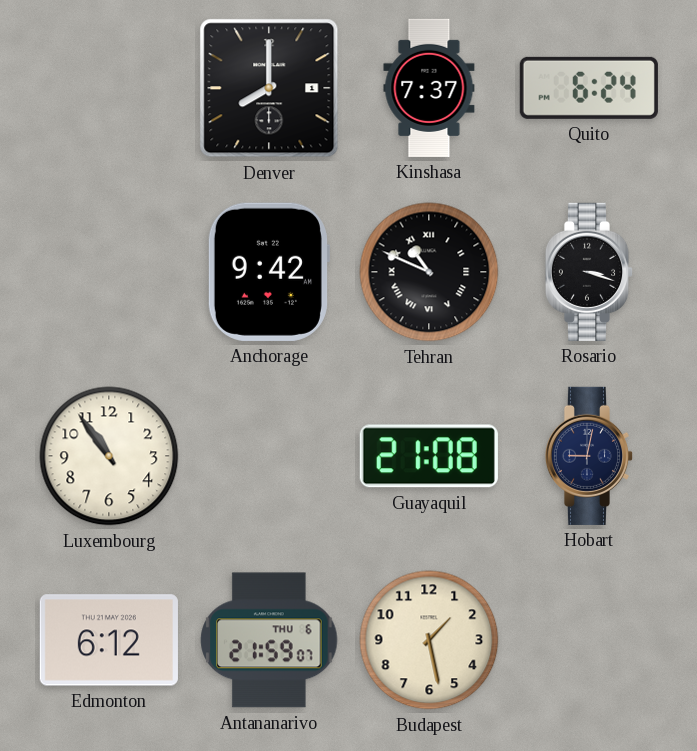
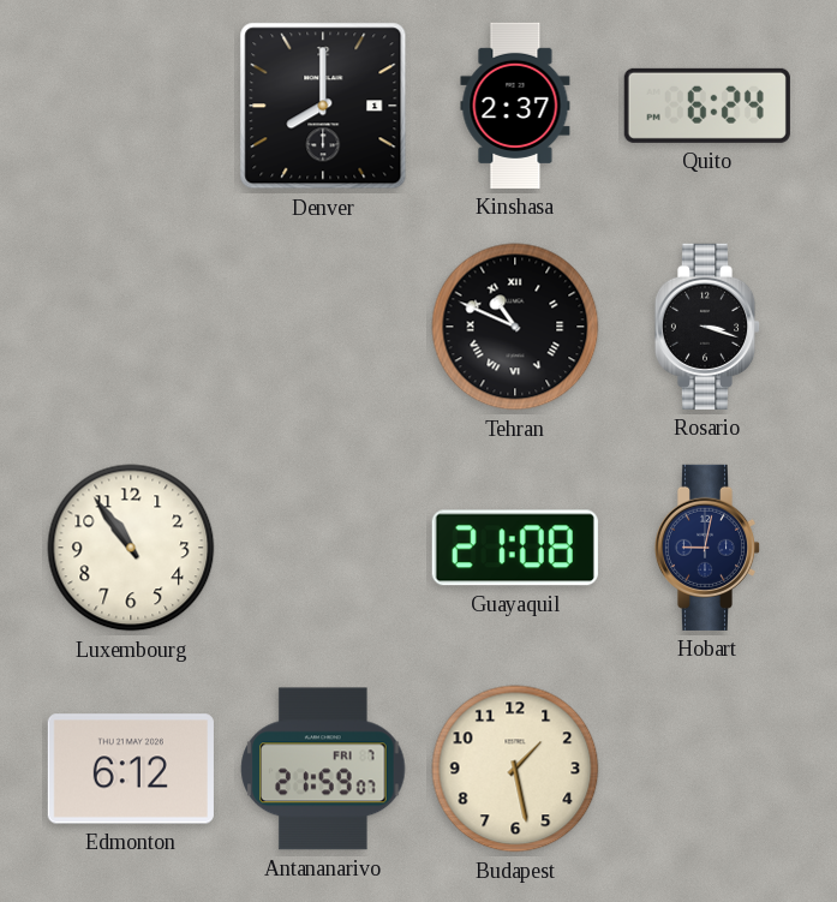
Kinshasa: 7:37 -> 2:37
Anchorage: 9:42 -> none
Antananarivo date: THU 6 -> FRI 7
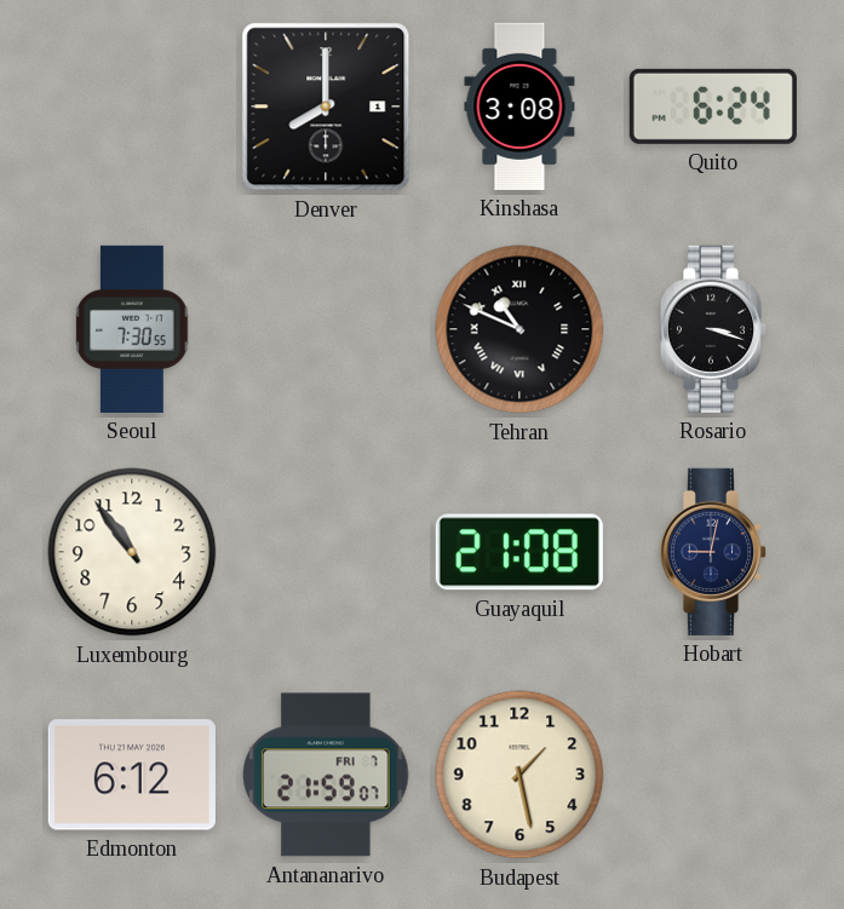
Kinshasa: 2:37 -> 3:08
Seoul: none -> 7:30
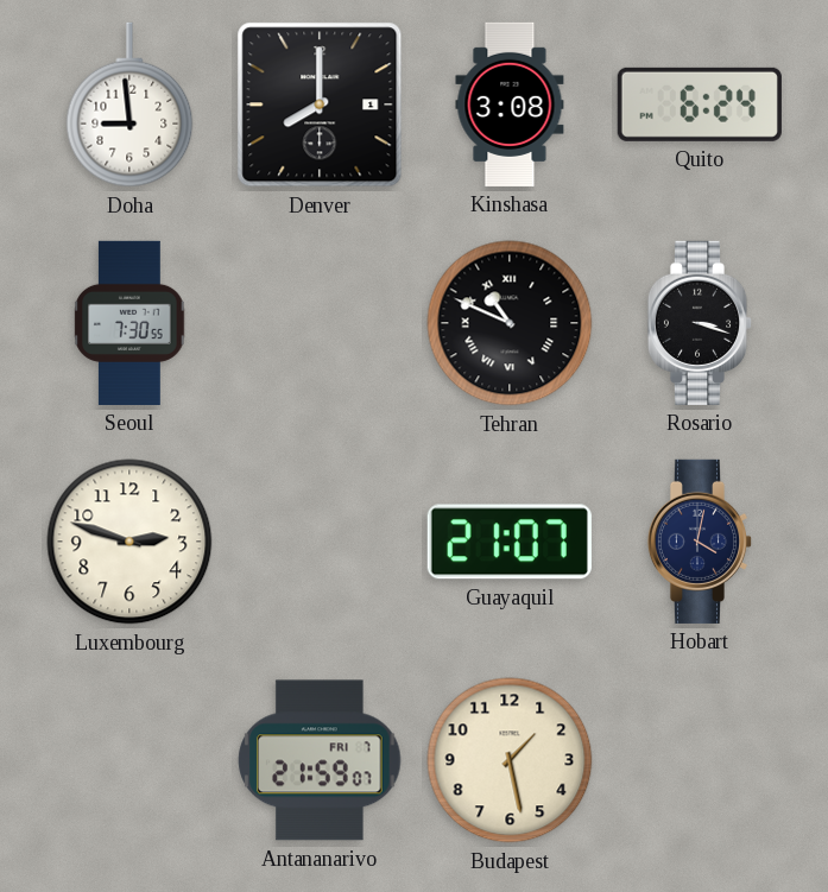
Doha: none -> 8:59
Luxembourg: 10:54 -> 2:48
Guayaquil: 21:08 -> 21:07
Hobart: 9:02 -> 4:02
Edmonton: 6:12 -> none
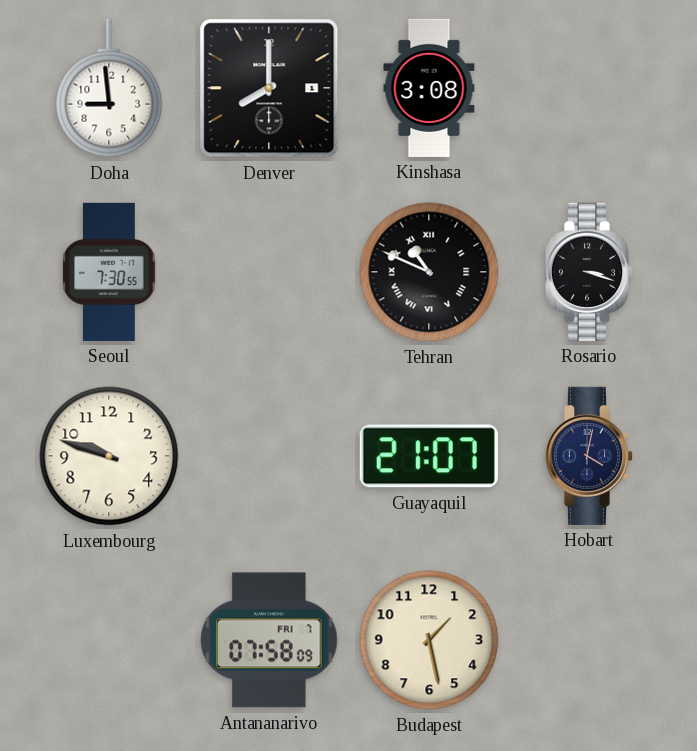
Quito: 6:24 -> none
Luxembourg: 2:48 -> 9:48
Antananarivo: 21:59 -> 07:58
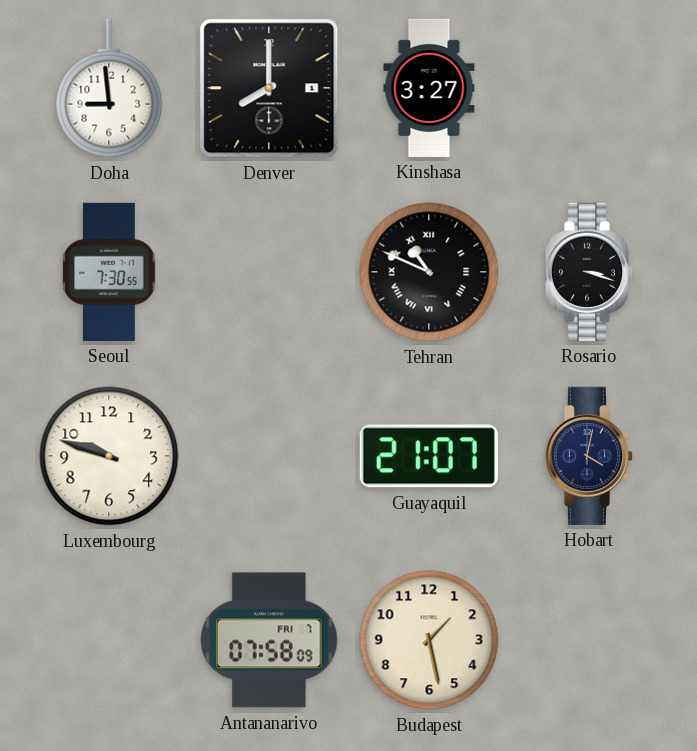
Kinshasa: 3:08 -> 3:27
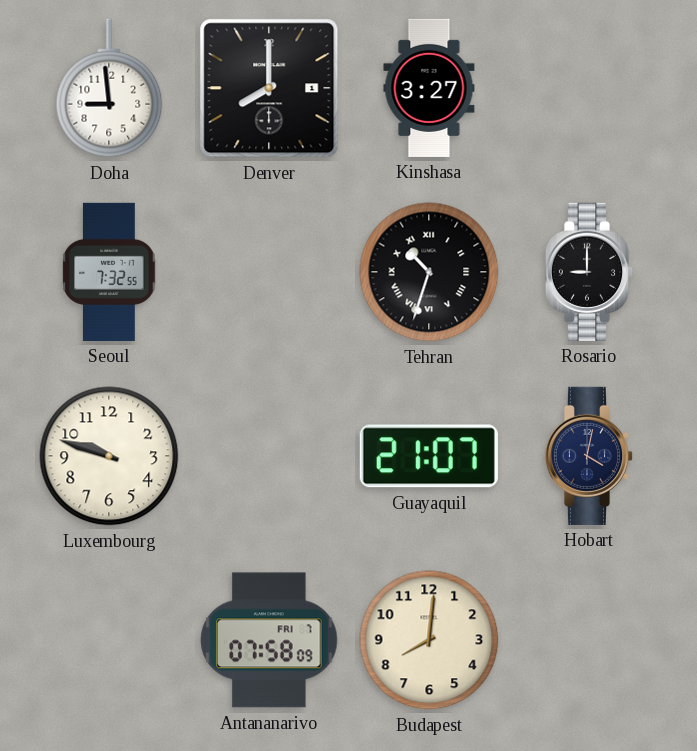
Seoul: 7:30 -> 7:32
Tehran: 10:49 -> 10:33
Rosario: 3:18 -> 9:00
Budapest: 1:28 -> 8:01
